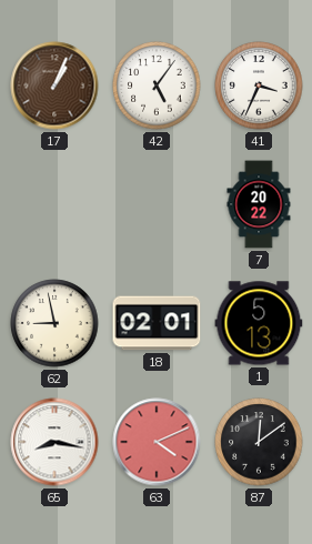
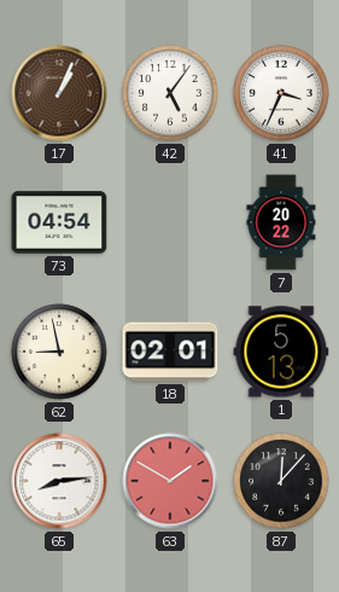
73: none -> 04:54
65: 8:17 -> 8:14
63: 4:11 -> 1:50
87: 12:09 -> 12:07
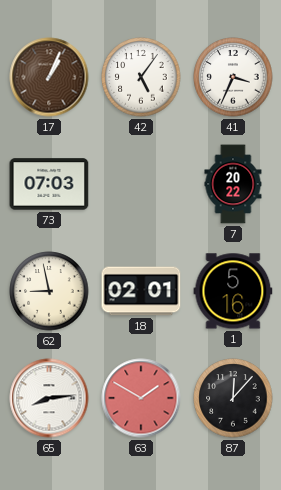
73: 04:54 -> 07:03
1: 5:13 -> 5:16
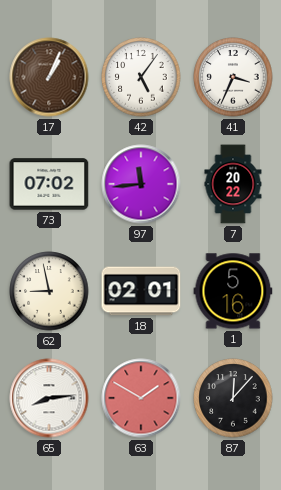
73: 07:03 -> 07:02
97: none -> 11:44
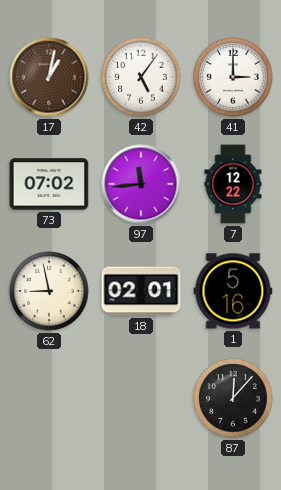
17: 1:04 -> 1:02
41: 3:34 -> 3:00
7: 20:22 -> 12:22
65: 8:14 -> none
63: 1:50 -> none
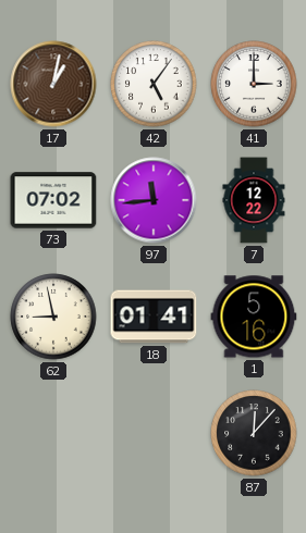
18: 02:01 -> 01:41
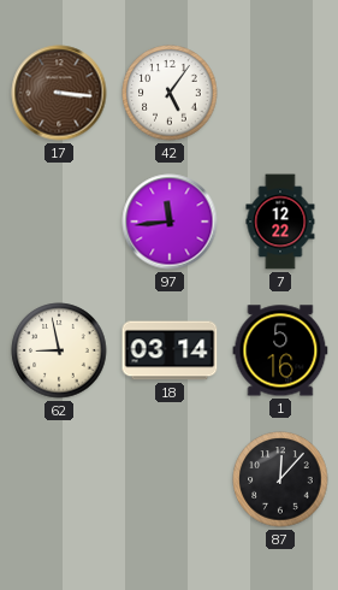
17: 1:02 -> 3:16
41: 3:00 -> none
73: 07:02 -> none
18: 01:41 -> 03:14
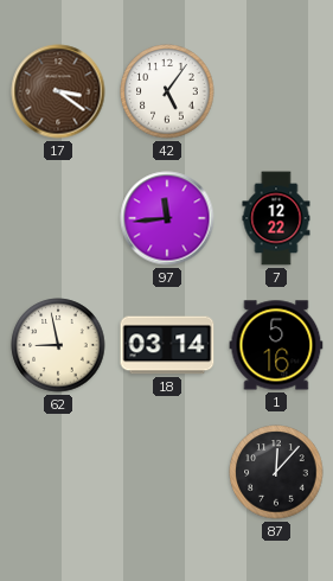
17: 3:16 -> 3:21
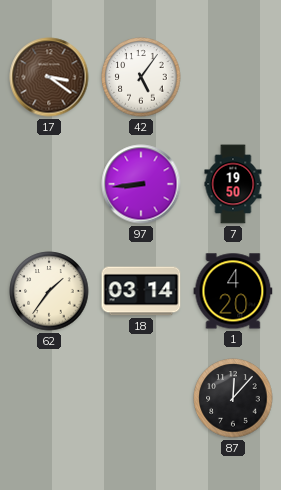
97: 11:44 -> 8:44
7: 12:22 -> 19:50
62: 8:58 -> 1:36
1: 5:16 -> 4:20
